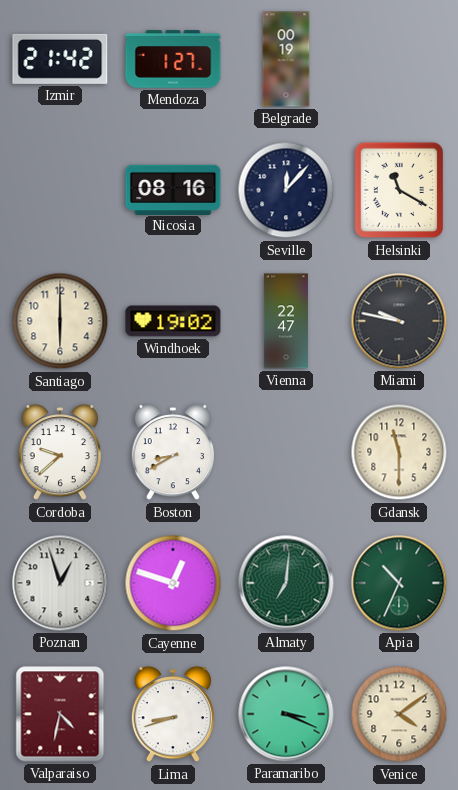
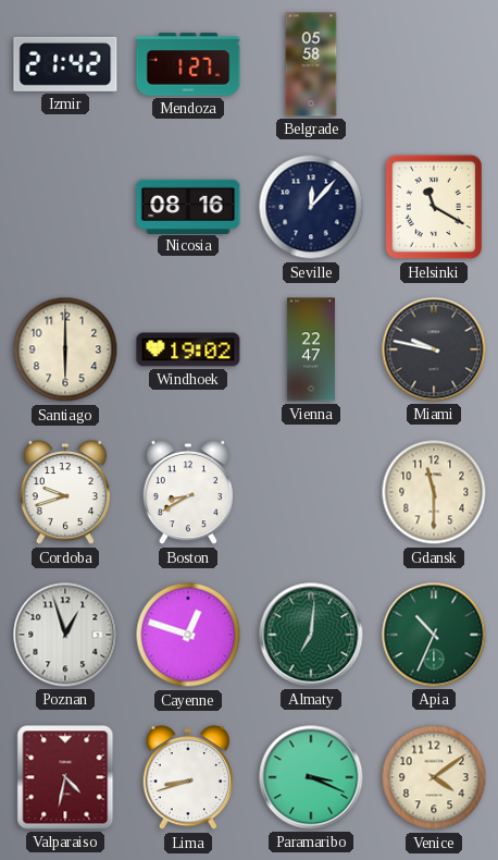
Belgrade: 00:19 -> 05:58
Cordoba: 9:38 -> 9:42
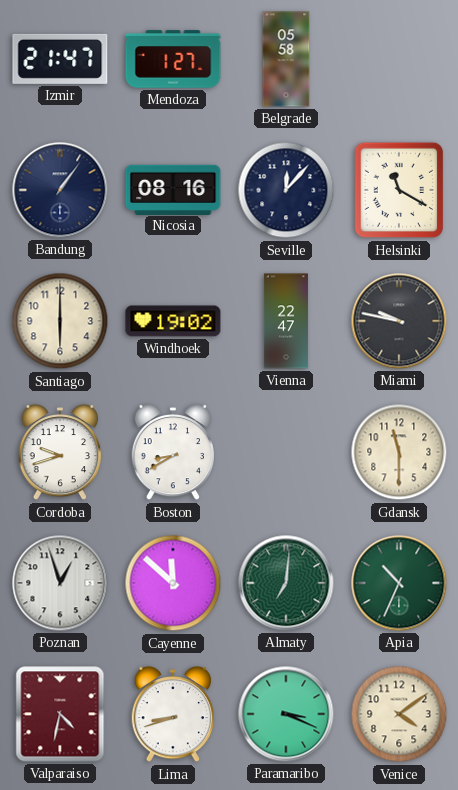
Izmir: 21:42 -> 21:47
Bandung: none -> 1:06
Cayenne: 12:48 -> 11:52
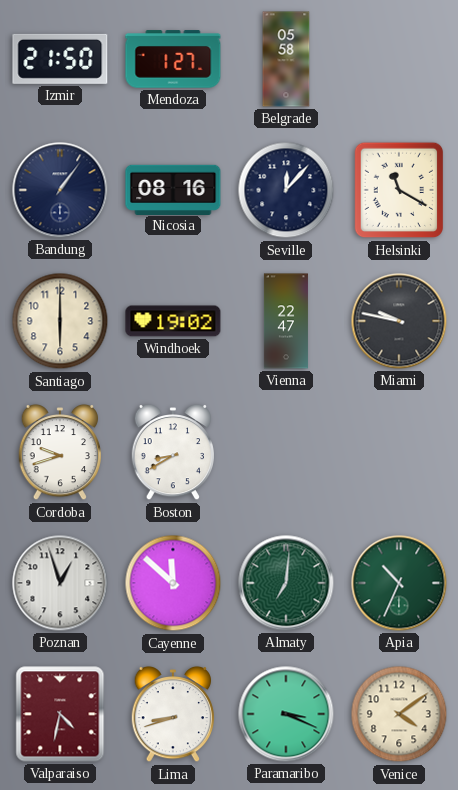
Izmir: 21:47 -> 21:50
Gdansk: 11:30 -> none
